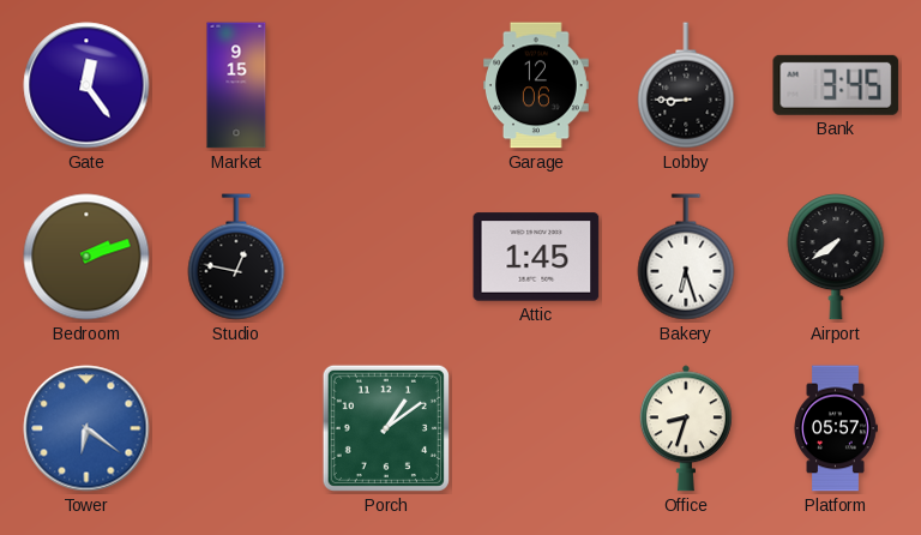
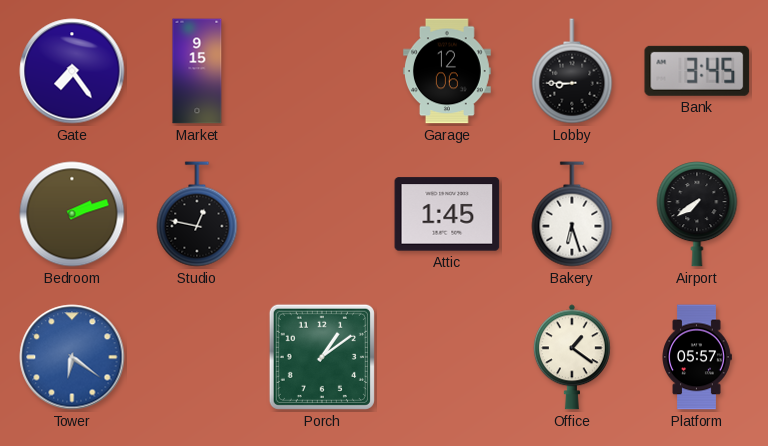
Gate: 12:24 -> 7:24
Office: 8:33 -> 1:21
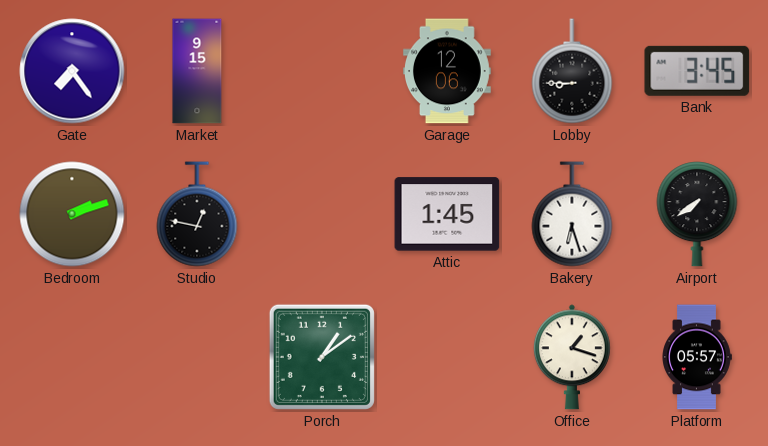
Tower: 6:21 -> none
Office: 1:21 -> 1:18
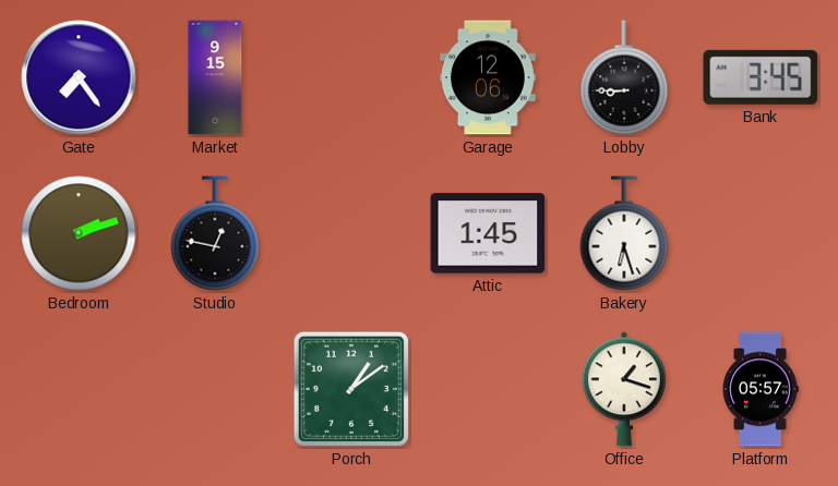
Airport: 7:39 -> none
